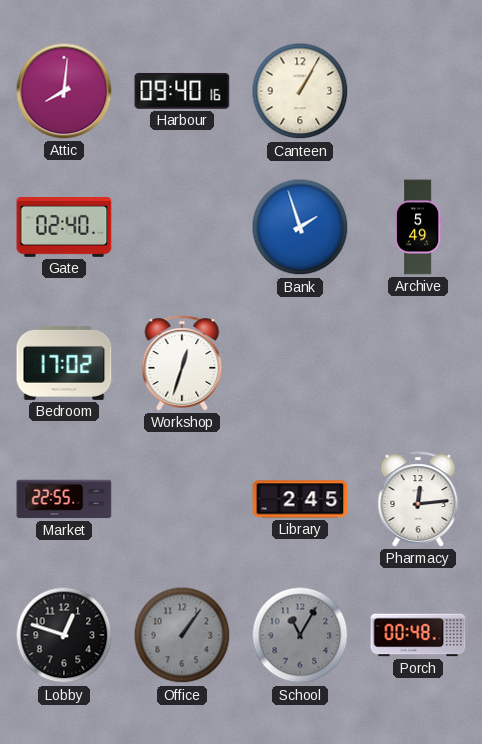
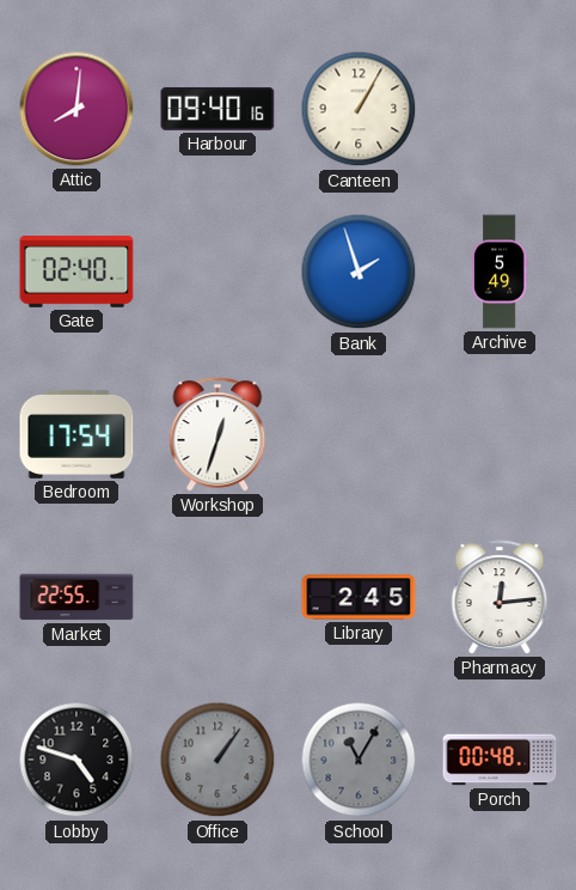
Bedroom: 17:02 -> 17:54
Lobby: 12:48 -> 4:48
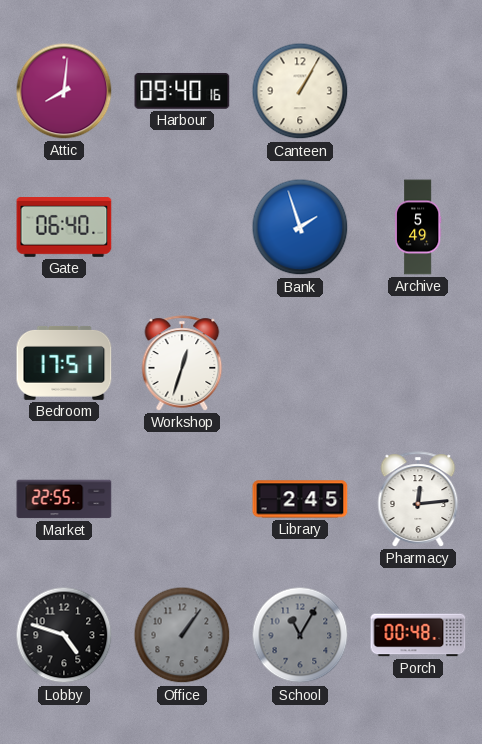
Gate: 02:40 -> 06:40
Bedroom: 17:54 -> 17:51
